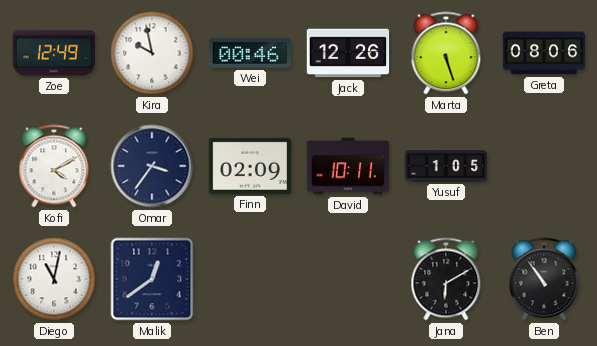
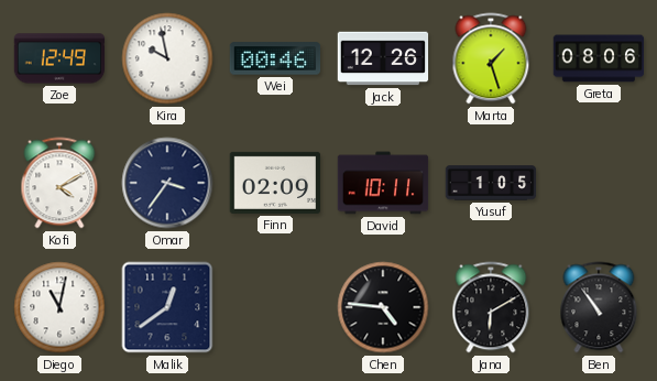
Marta: 5:27 -> 1:27
Chen: none -> 4:46
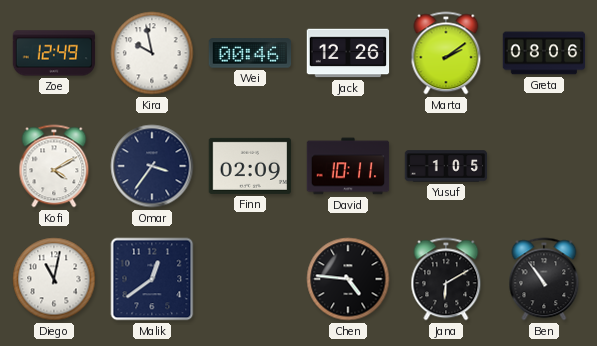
Marta: 1:27 -> 2:09
